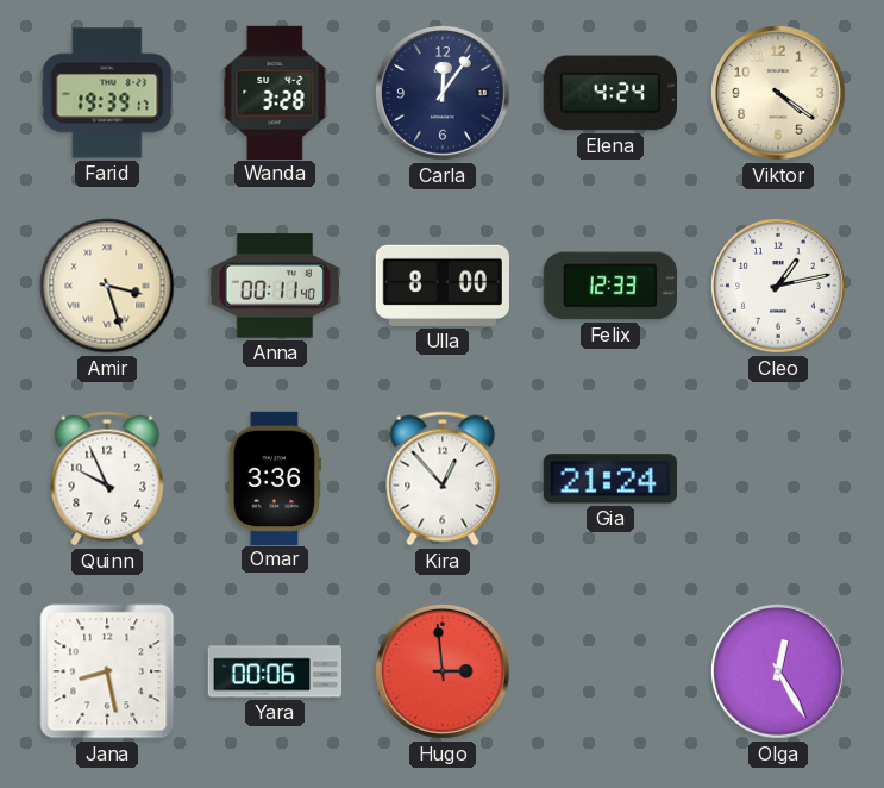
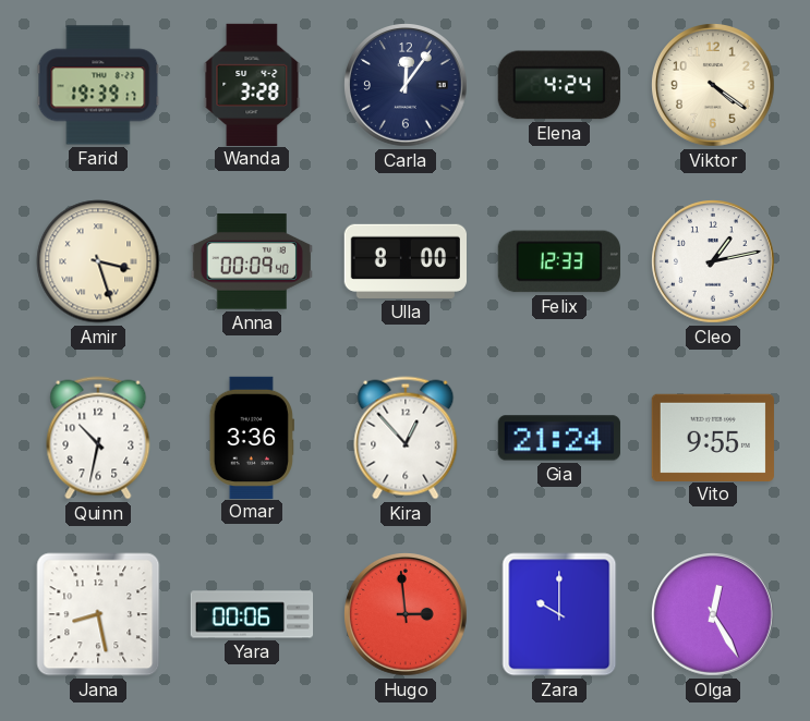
Anna: 00:11 -> 00:09
Quinn: 9:56 -> 10:32
Vito: none -> 9:55
Zara: none -> 10:00
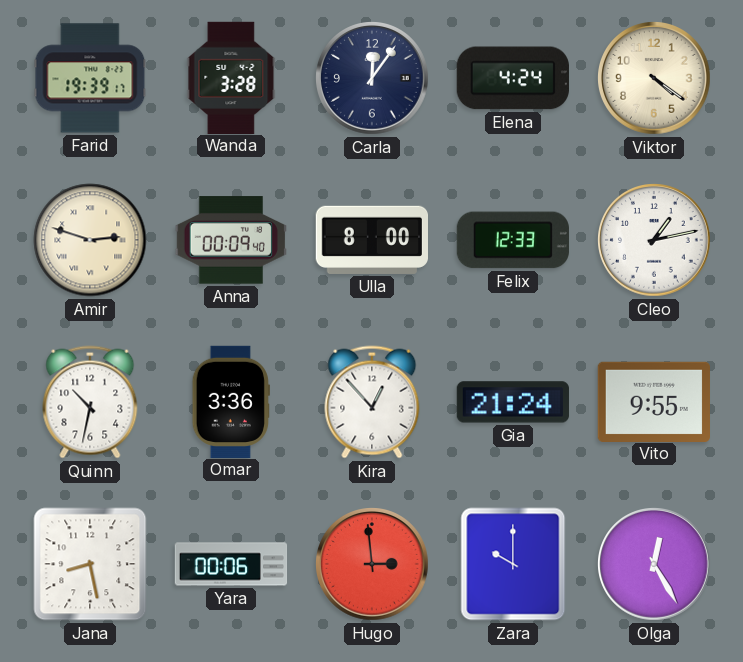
Amir: 3:27 -> 2:48
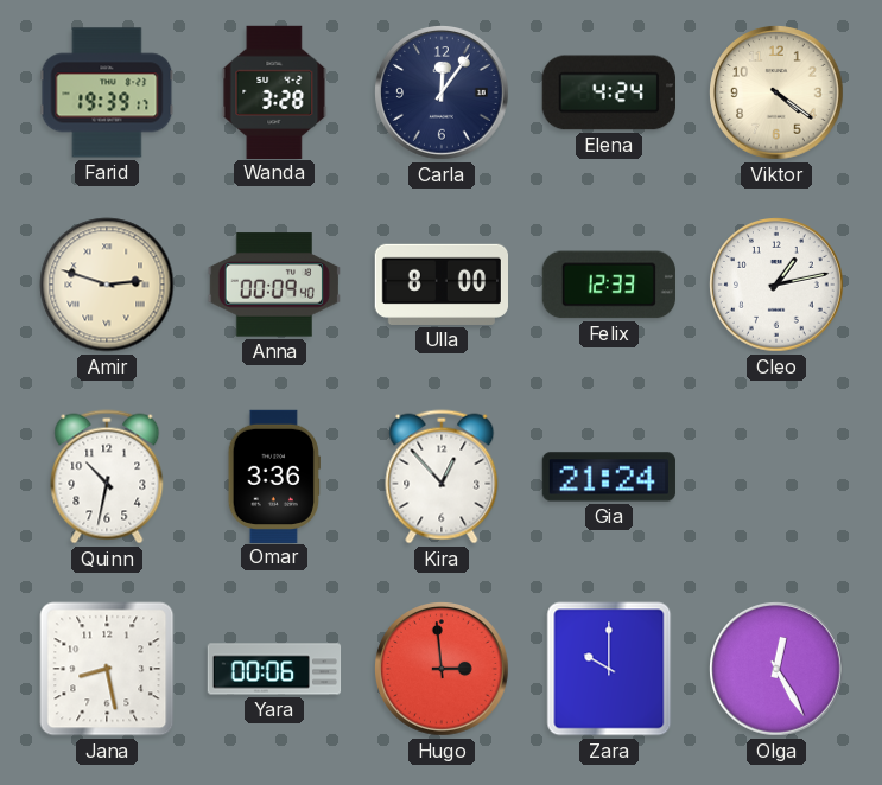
Vito: 9:55 -> none
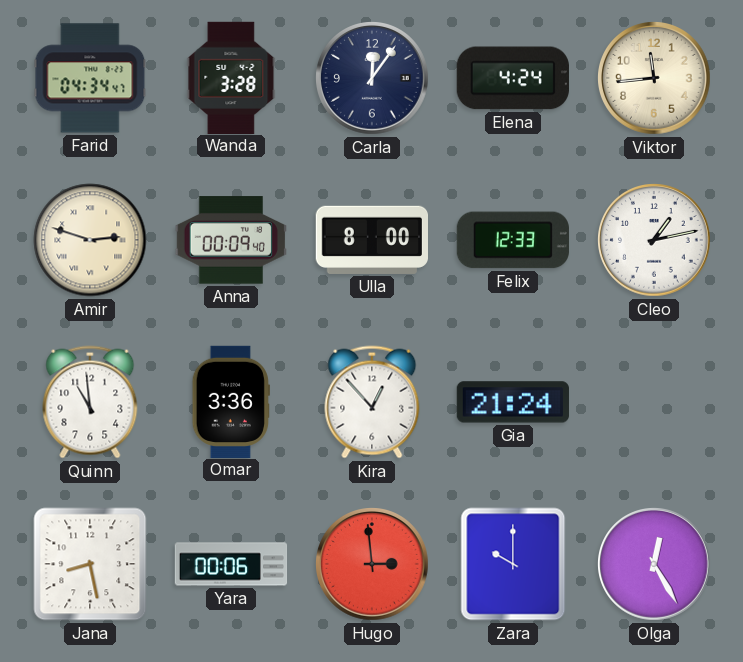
Farid: 19:39 -> 04:34
Viktor: 4:21 -> 11:44
Quinn: 10:32 -> 10:59
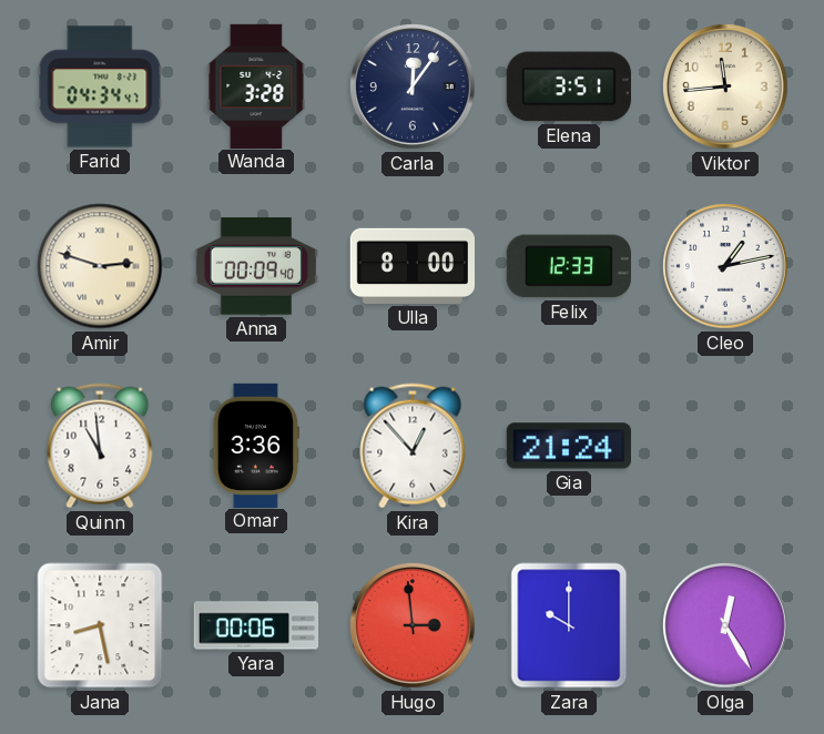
Elena: 4:24 -> 3:51
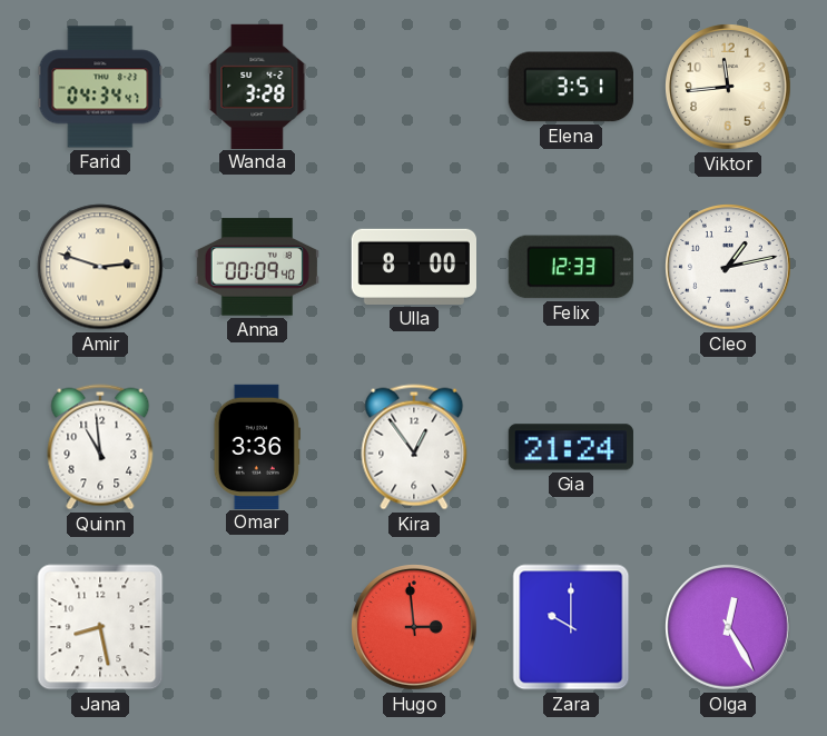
Carla: 12:06 -> none
Kira: 12:53 -> 12:54
Yara: 00:06 -> none
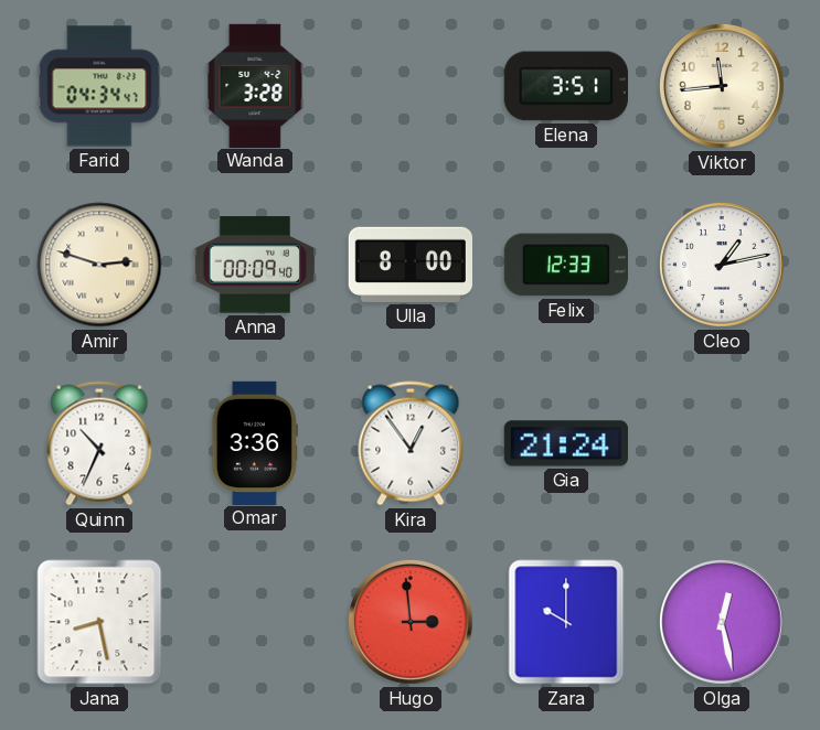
Quinn: 10:59 -> 10:34
Olga: 12:25 -> 12:28
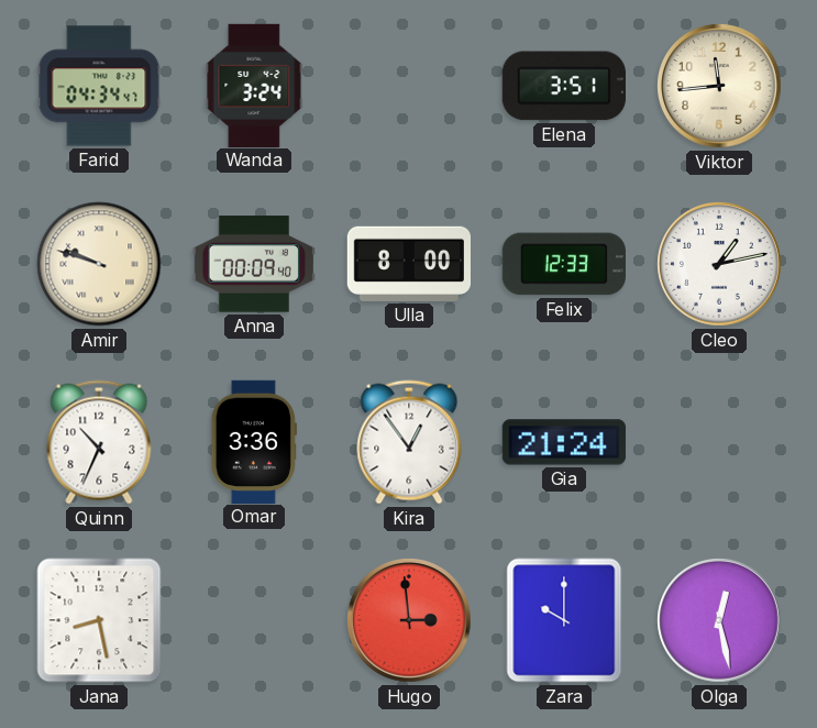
Wanda: 3:28 -> 3:24
Amir: 2:48 -> 9:48
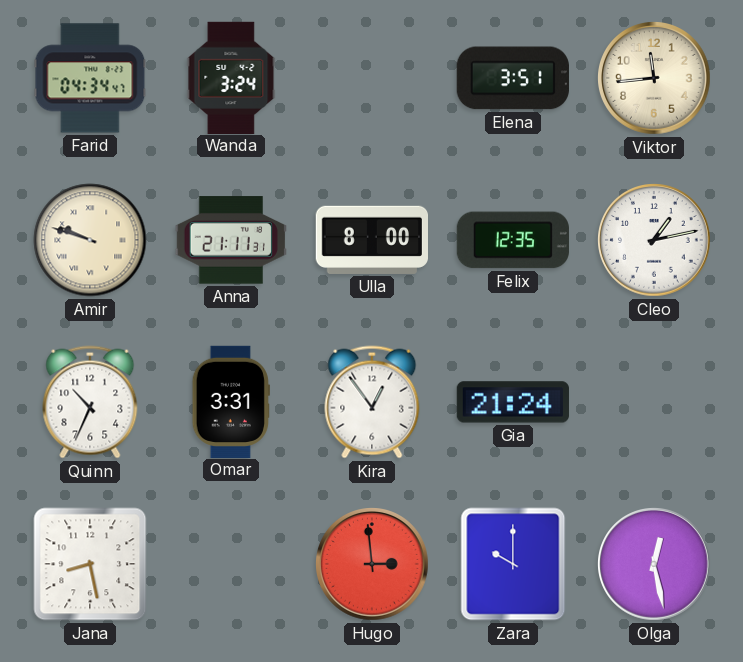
Anna: 00:09 -> 21:11
Felix: 12:33 -> 12:35
Omar: 3:36 -> 3:31
